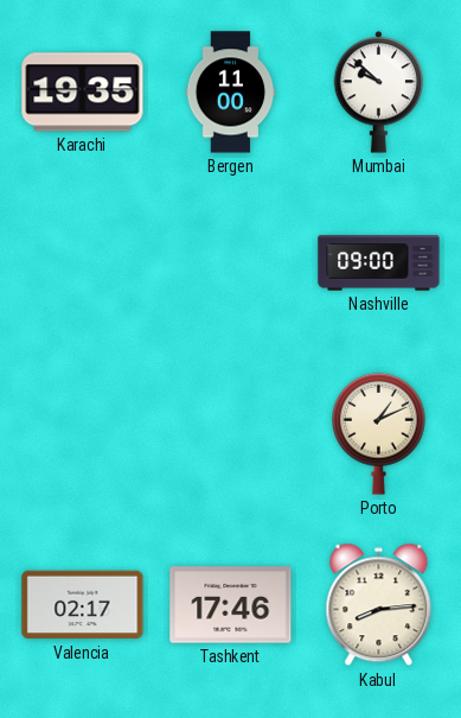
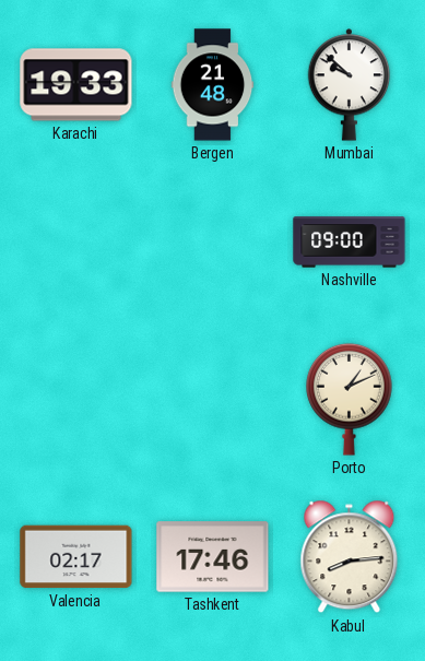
Karachi: 19:35 -> 19:33
Bergen: 11:00 -> 21:48
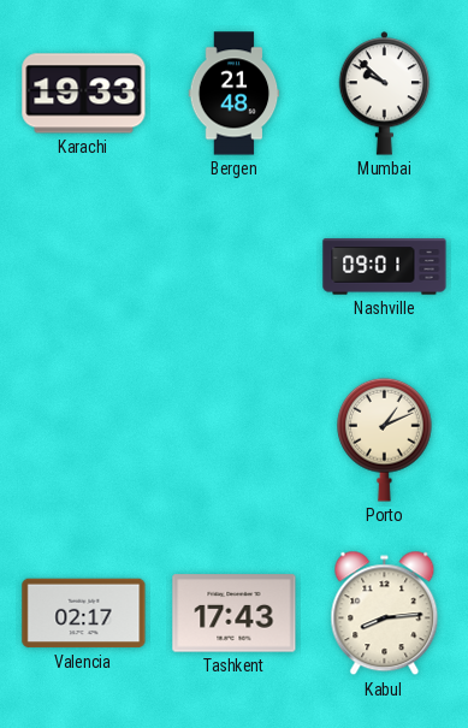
Nashville: 09:00 -> 09:01
Tashkent: 17:46 -> 17:43
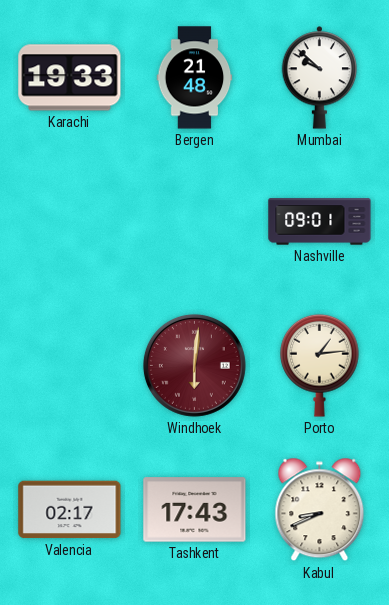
Windhoek: none -> 6:01
Porto: 1:11 -> 1:14
Kabul: 8:14 -> 8:41
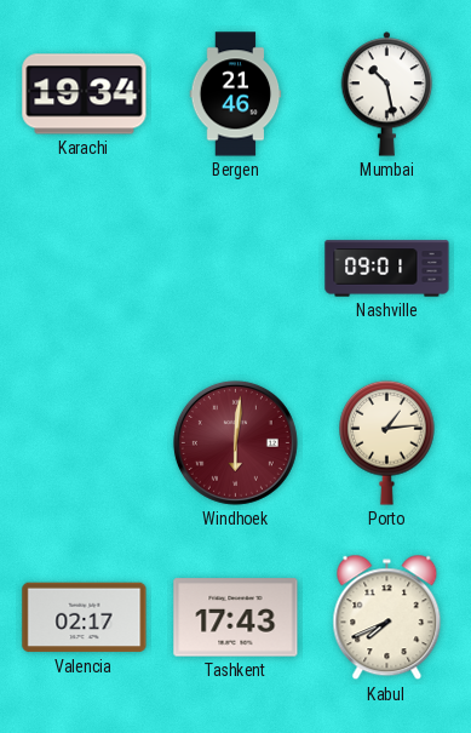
Karachi: 19:33 -> 19:34
Bergen: 21:48 -> 21:46
Mumbai: 9:52 -> 10:28
Kabul: 8:41 -> 7:41
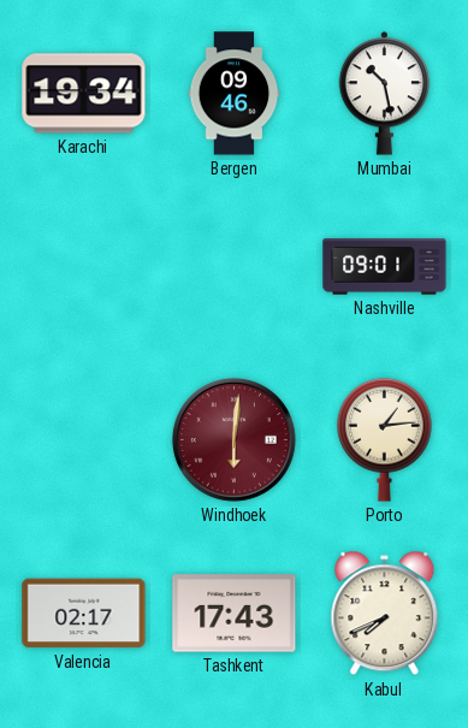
Bergen: 21:46 -> 09:46
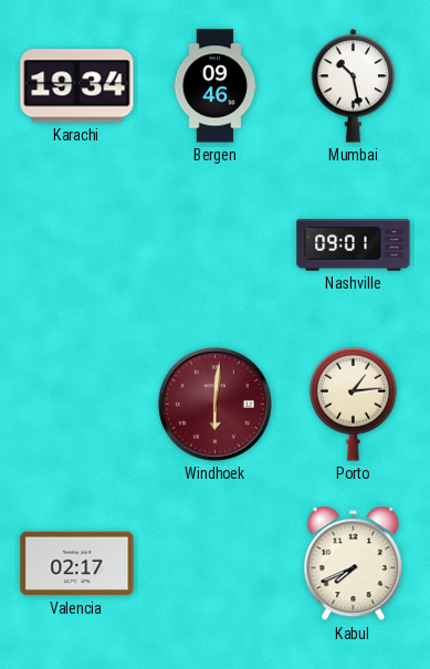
Tashkent: 17:43 -> none
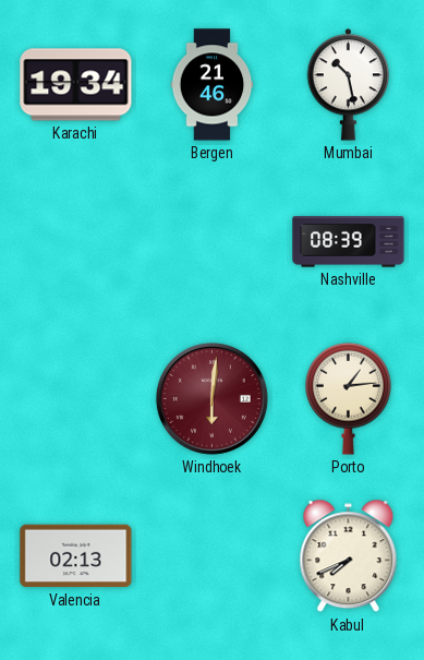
Bergen: 09:46 -> 21:46
Nashville: 09:01 -> 08:39
Valencia: 02:17 -> 02:13
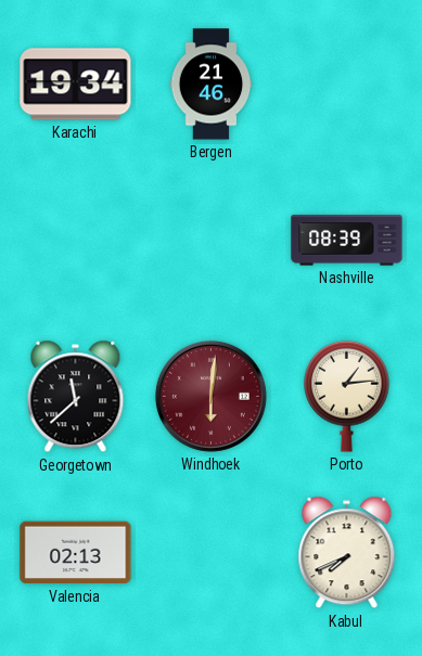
Mumbai: 10:28 -> none
Georgetown: none -> 11:38
